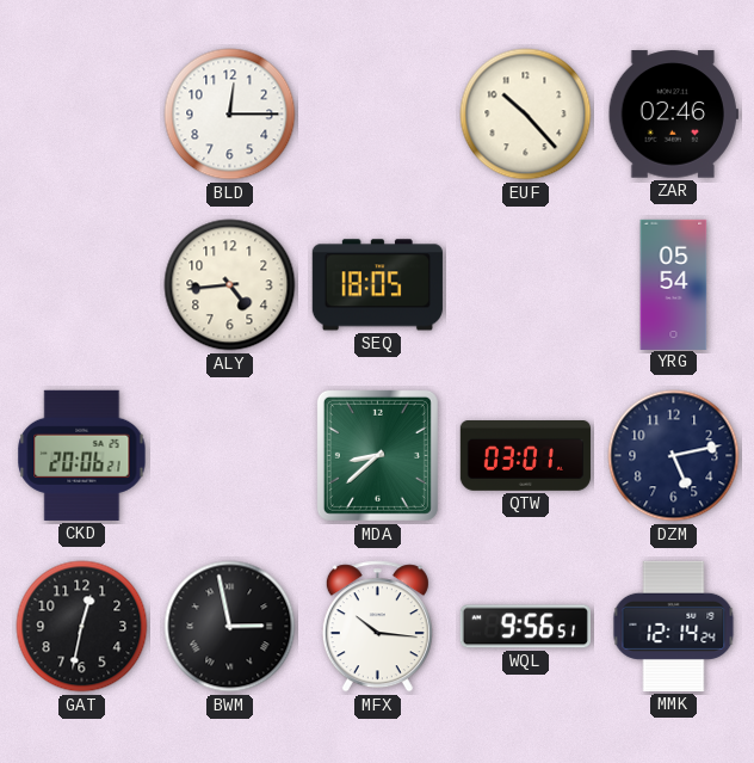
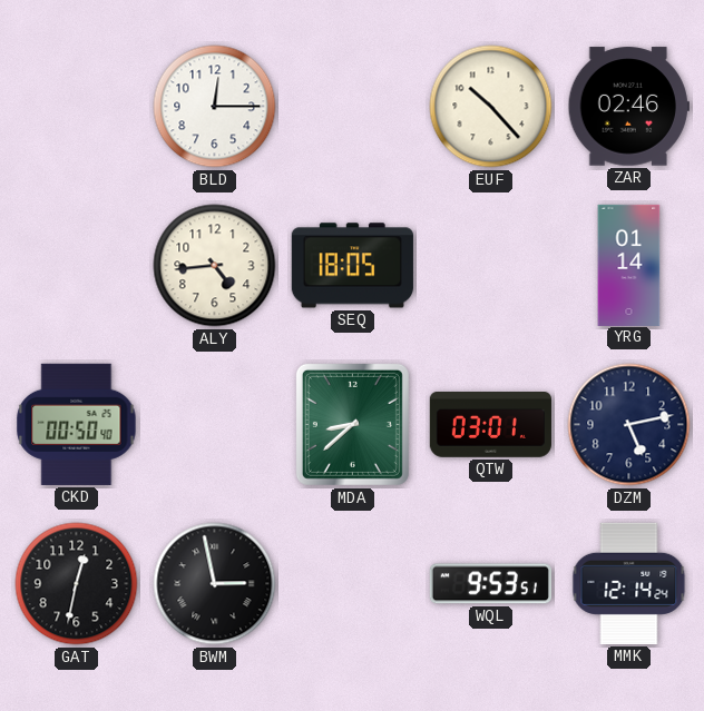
YRG: 05:54 -> 01:14
CKD: 20:06 -> 00:50
MFX: 10:16 -> none
WQL: 9:56 -> 9:53
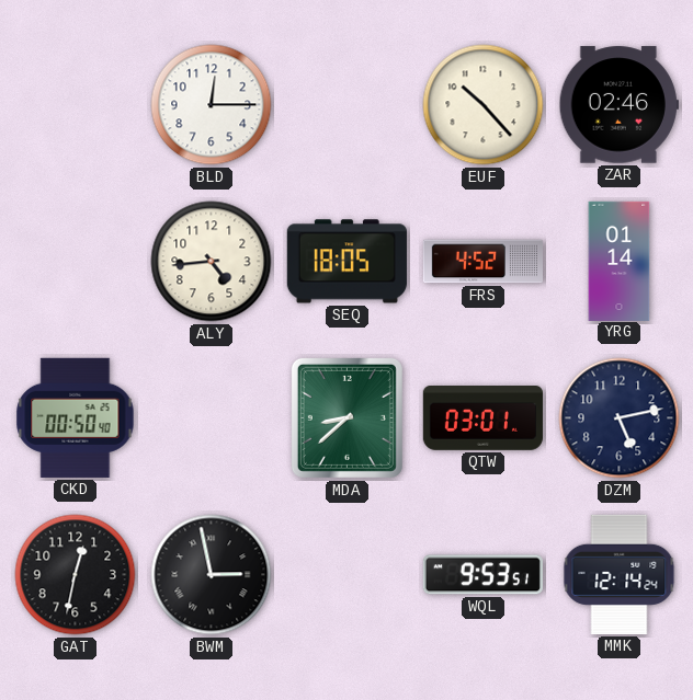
FRS: none -> 4:52
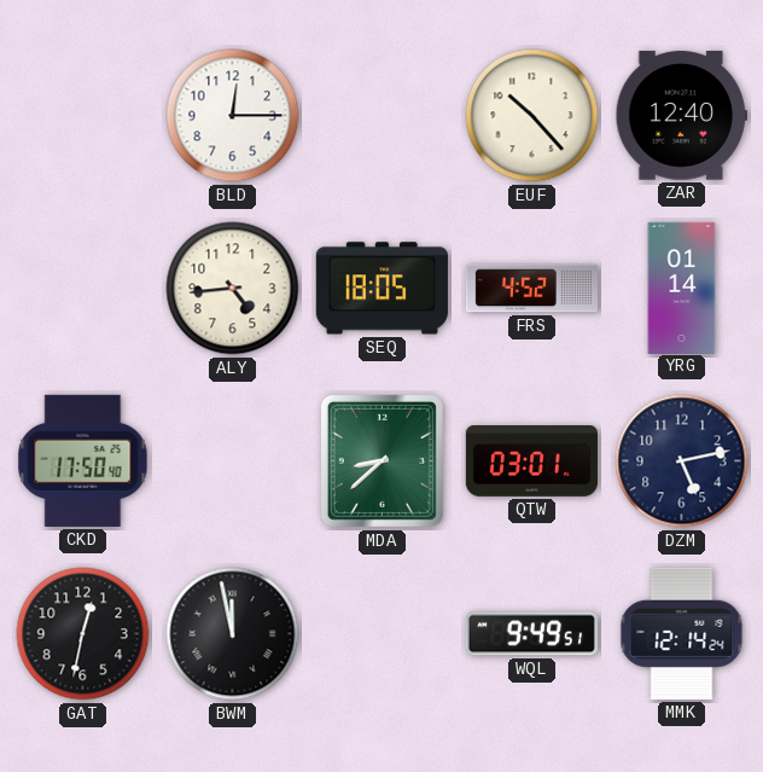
ZAR: 02:46 -> 12:40
CKD: 00:50 -> 17:50
BWM: 2:58 -> 11:58
WQL: 9:53 -> 9:49
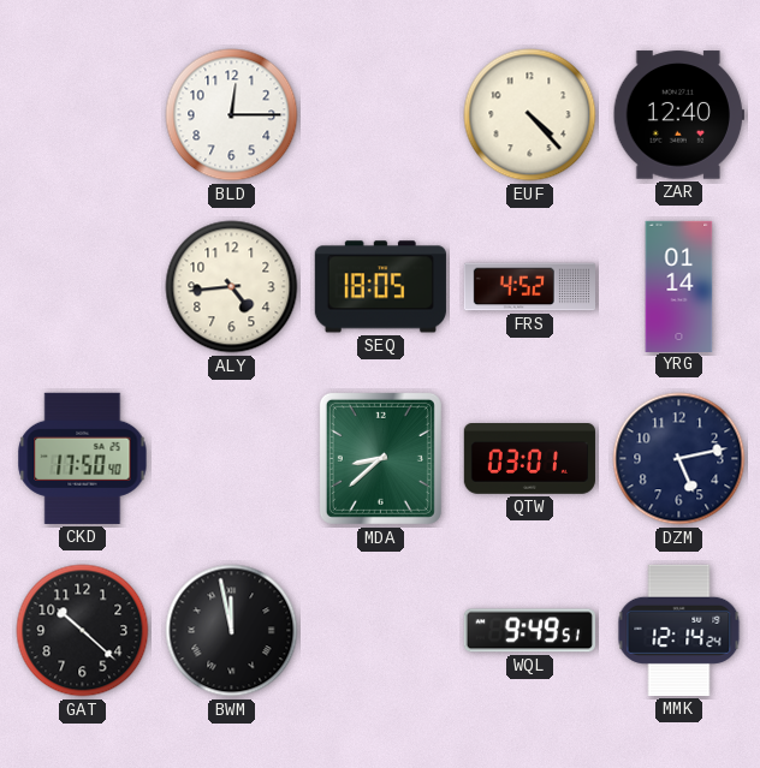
EUF: 10:23 -> 4:23
GAT: 12:32 -> 10:22
